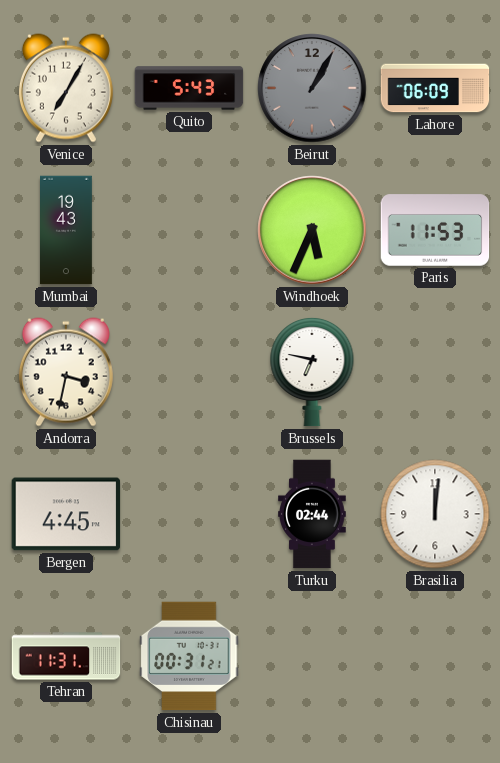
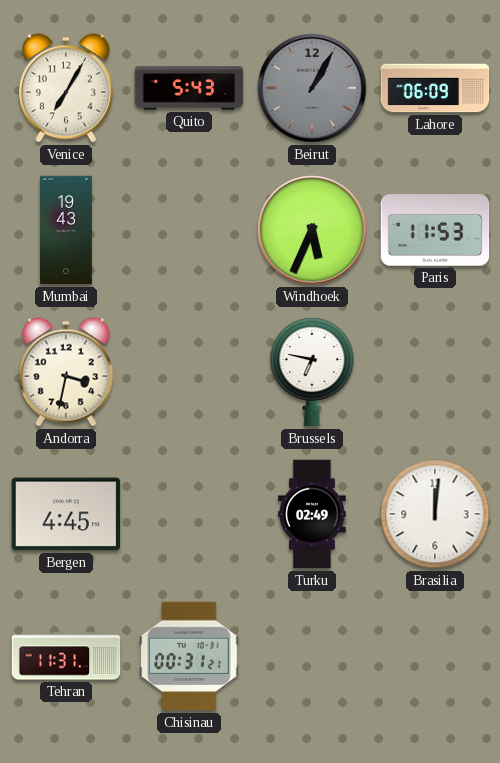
Turku: 02:44 -> 02:49
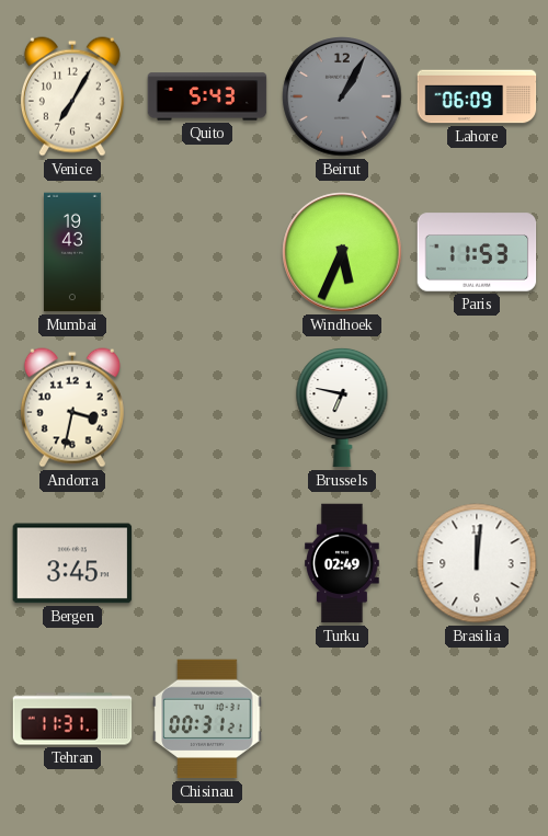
Bergen: 4:45 -> 3:45
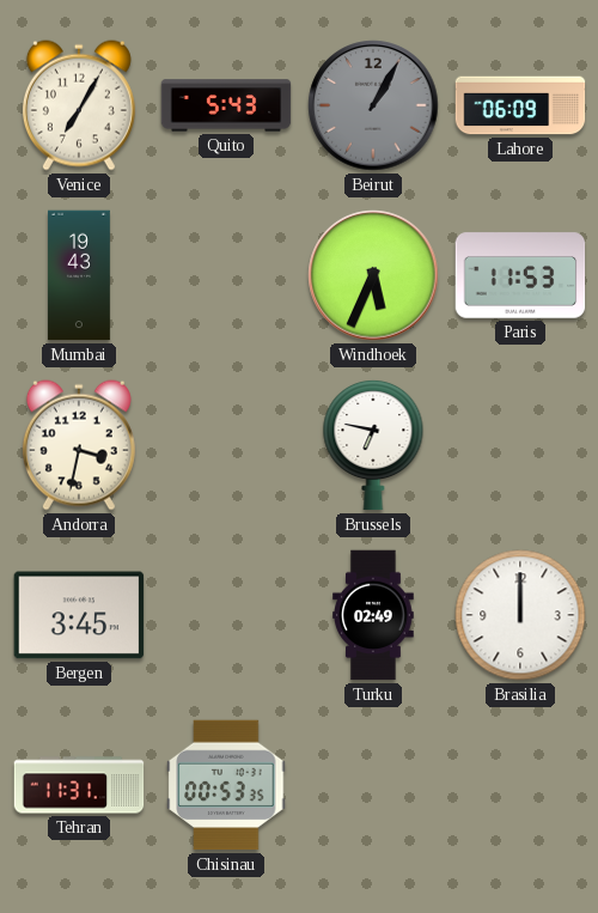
Brasilia: 12:01 -> 12:00
Chisinau: 00:31 -> 00:53
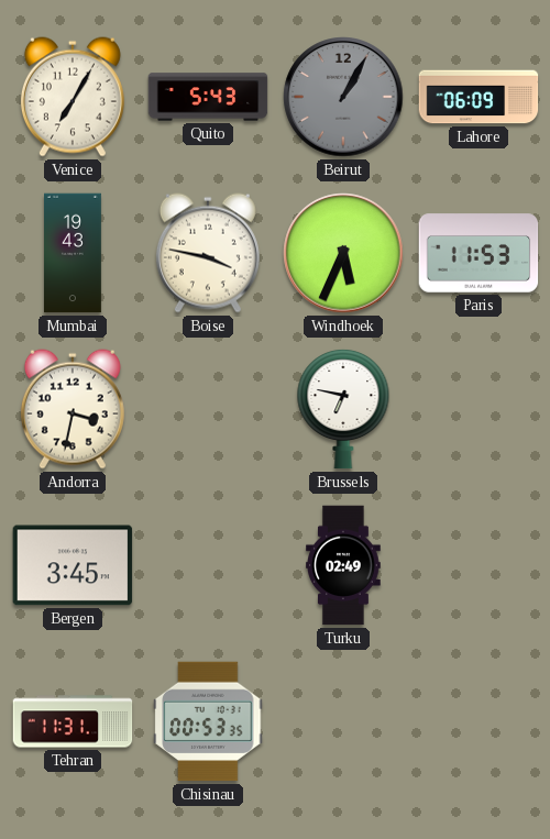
Boise: none -> 3:47
Brasilia: 12:00 -> none
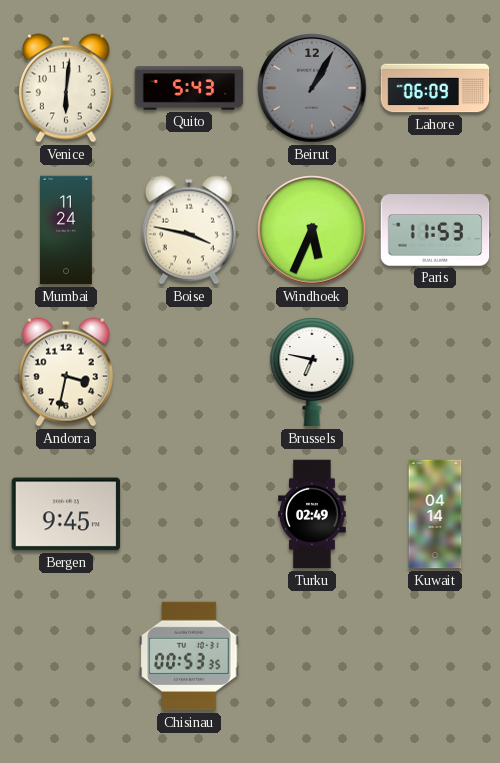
Venice: 7:05 -> 6:01
Mumbai: 19:43 -> 11:24
Bergen: 3:45 -> 9:45
Kuwait: none -> 04:14
Tehran: 11:31 -> none
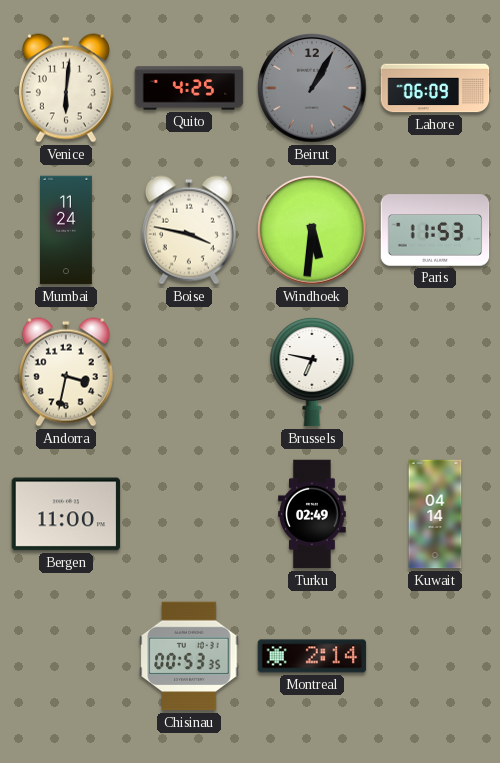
Quito: 5:43 -> 4:25
Windhoek: 5:34 -> 5:31
Bergen: 9:45 -> 11:00
Montreal: none -> 2:14
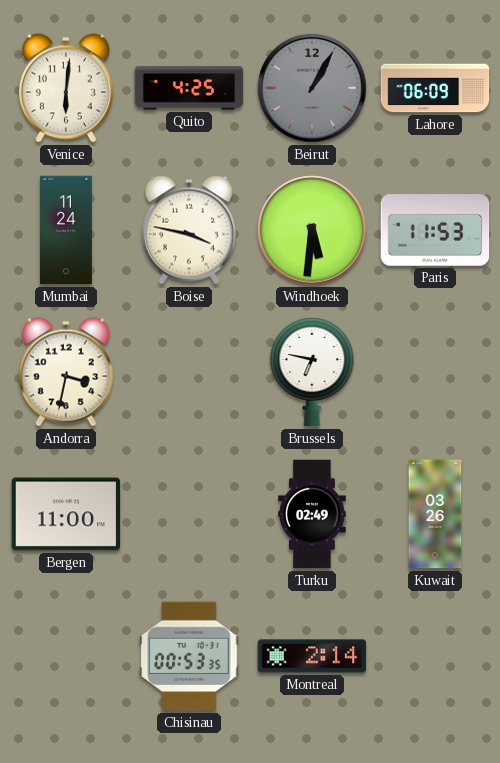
Kuwait: 04:14 -> 03:26
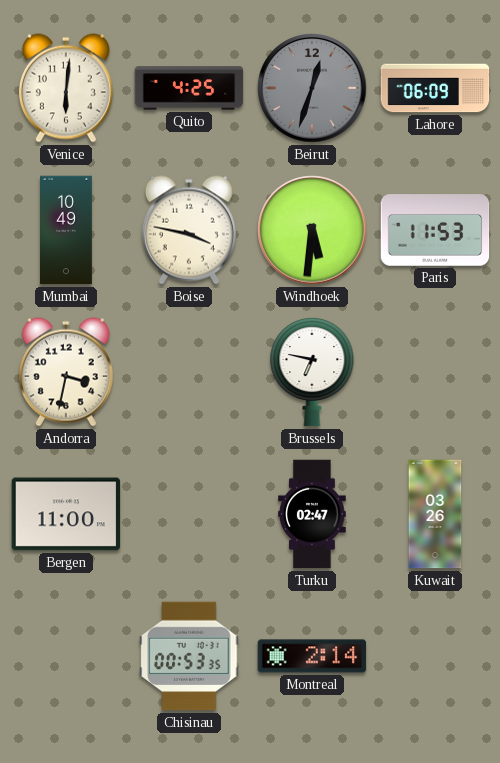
Beirut: 1:05 -> 12:33
Mumbai: 11:24 -> 10:49
Turku: 02:49 -> 02:47
